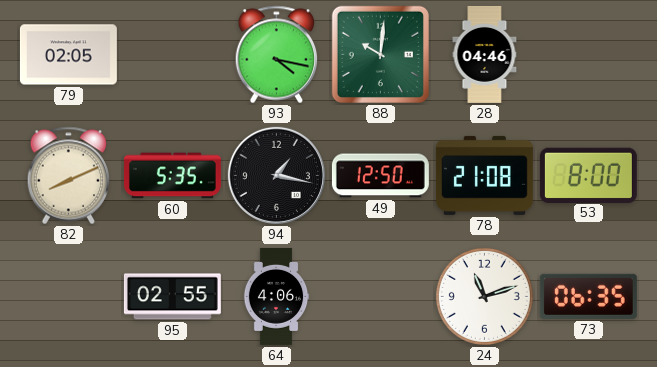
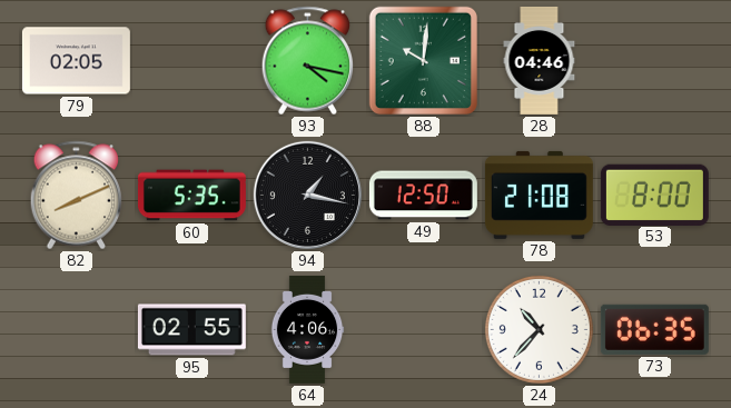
24: 11:12 -> 10:37
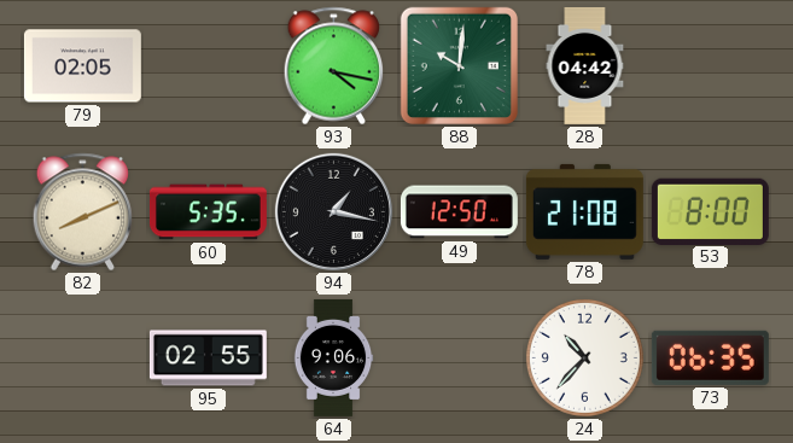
28: 04:46 -> 04:42
64: 4:06 -> 9:06
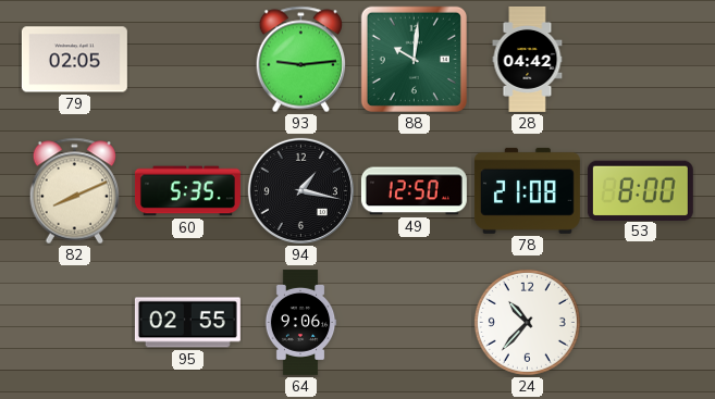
93: 4:17 -> 9:14
73: 06:35 -> none
